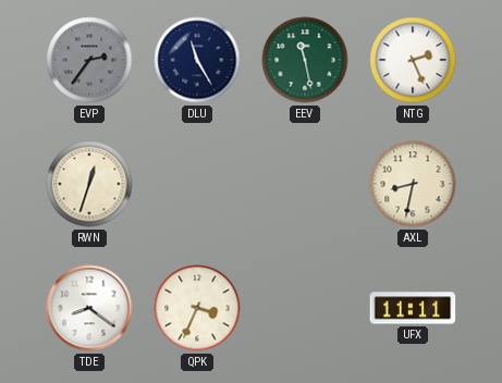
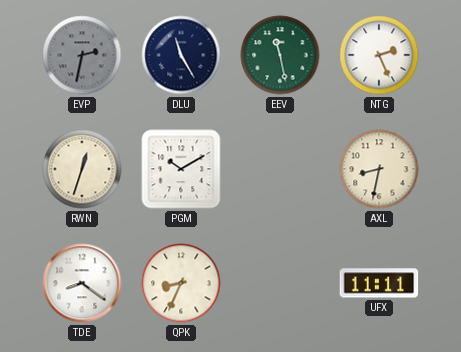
EVP: 2:36 -> 2:32
PGM: none -> 10:10
QPK: 3:34 -> 8:34
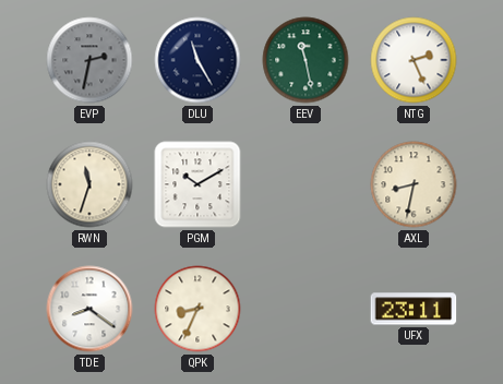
RWN: 12:33 -> 11:33
UFX: 11:11 -> 23:11
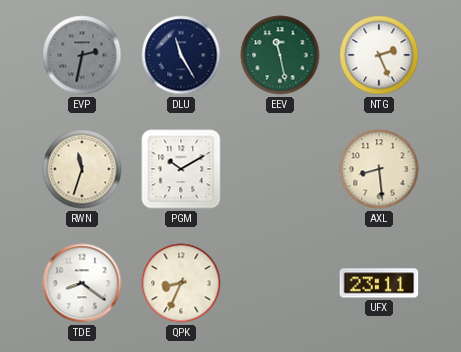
AXL: 8:32 -> 8:29
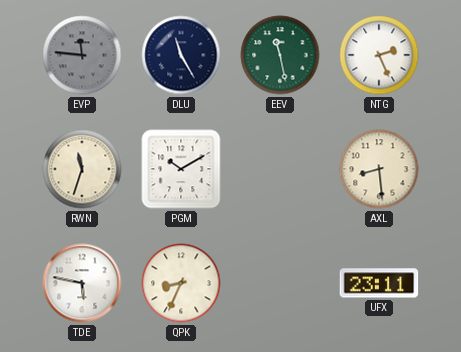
EVP: 2:32 -> 11:46
TDE: 8:21 -> 5:47
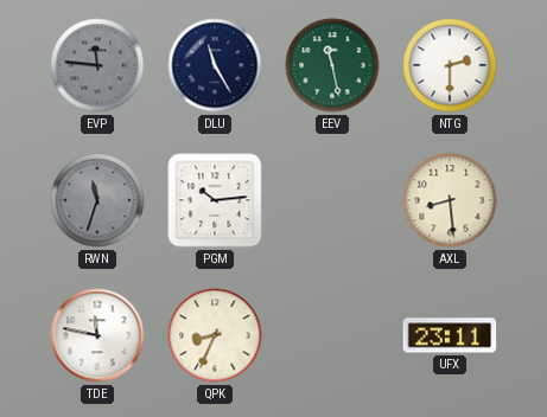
NTG: 2:26 -> 2:30
RWN dial: cream -> grey
PGM: 10:10 -> 10:14
TDE: 5:47 -> 11:47
